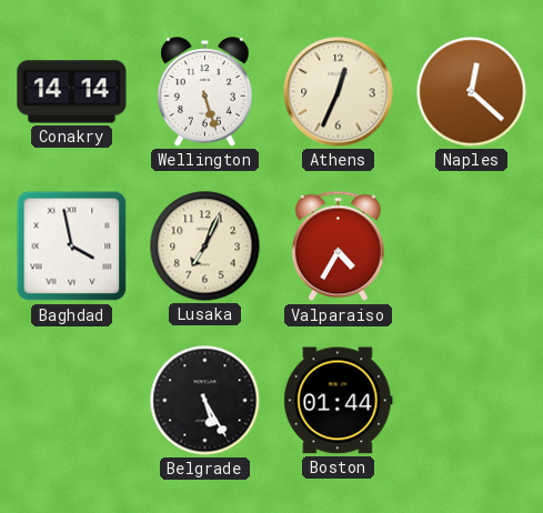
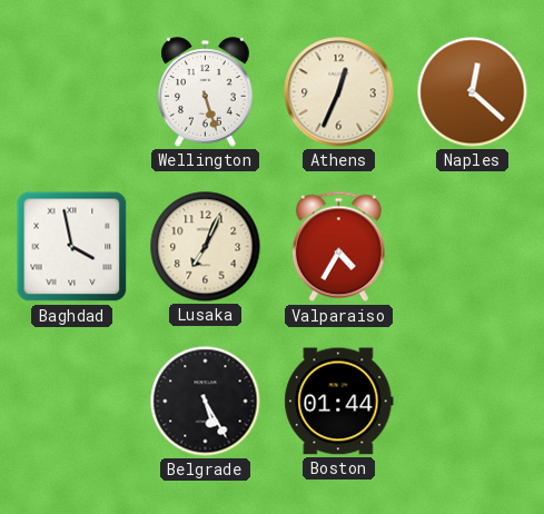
Conakry: 14:14 -> none
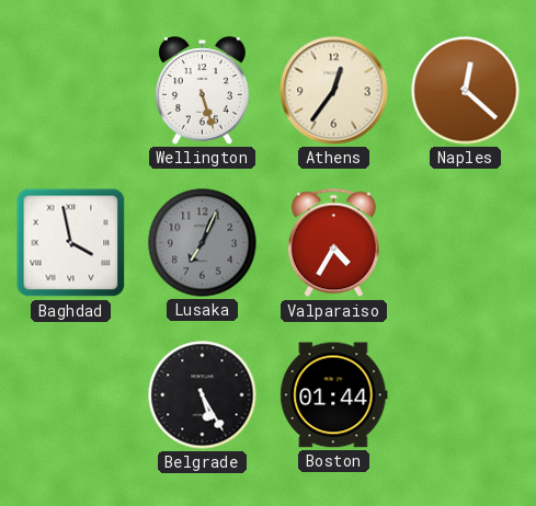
Athens: 12:34 -> 12:36
Lusaka dial: cream -> grey
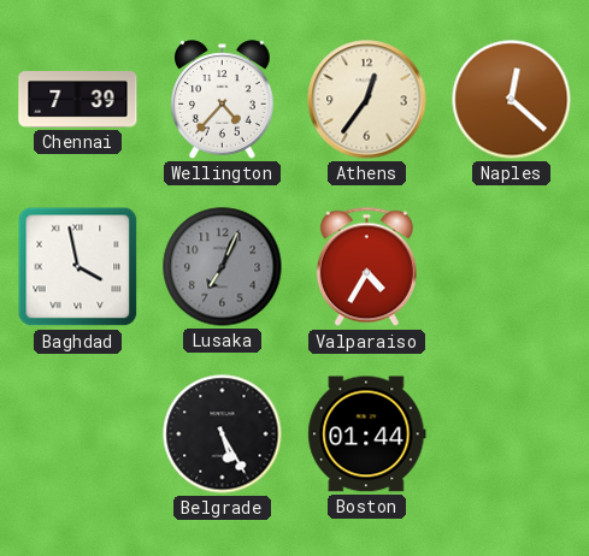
Chennai: none -> 7:39
Wellington: 5:27 -> 4:37
